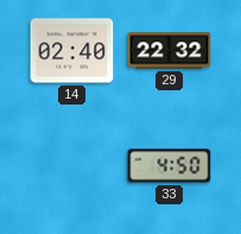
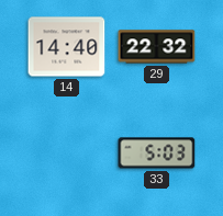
14: 02:40 -> 14:40
33: 4:50 -> 5:03
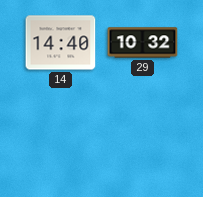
29: 22:32 -> 10:32
33: 5:03 -> none
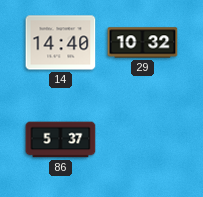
86: none -> 5:37
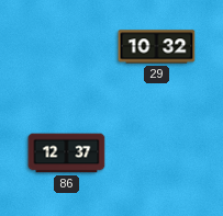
14: 14:40 -> none
86: 5:37 -> 12:37
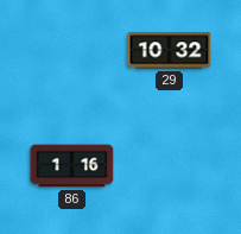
86: 12:37 -> 1:16
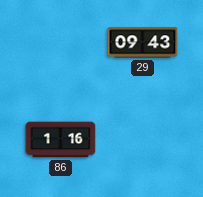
29: 10:32 -> 09:43
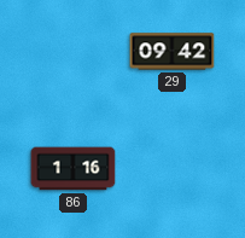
29: 09:43 -> 09:42
